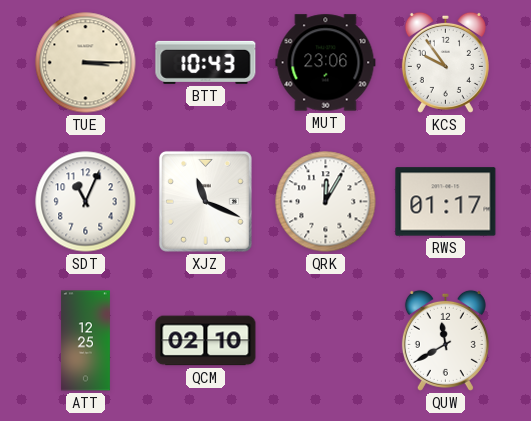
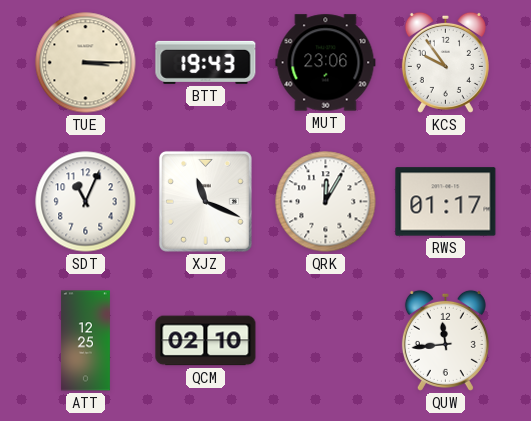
BTT: 10:43 -> 19:43
QUW: 11:40 -> 11:44
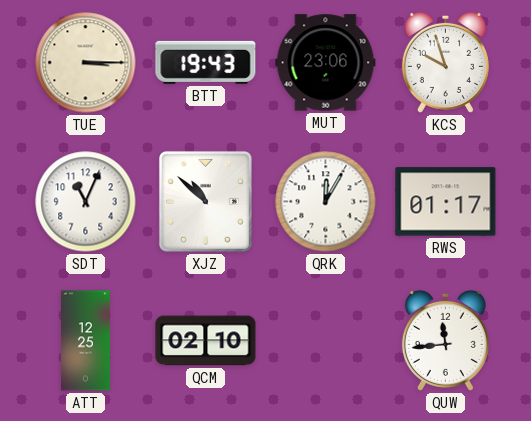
KCS: 9:54 -> 9:57
XJZ: 11:19 -> 10:52
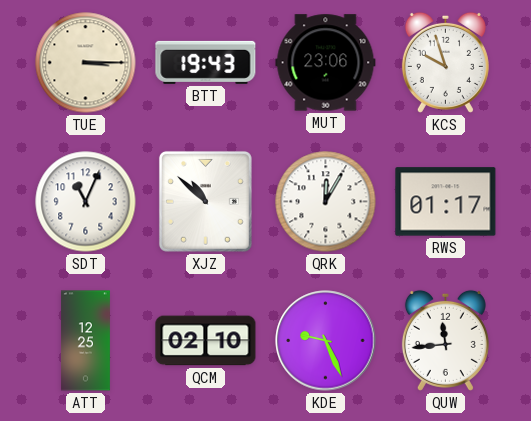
KDE: none -> 9:26
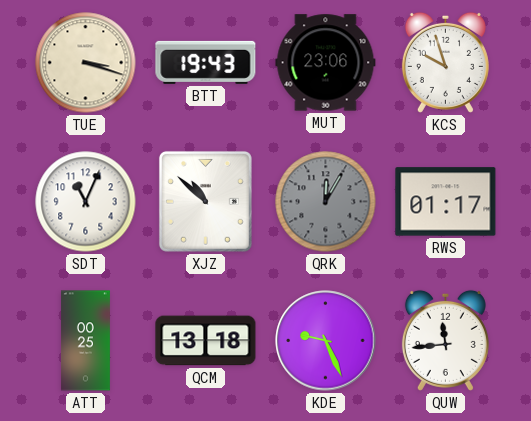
TUE: 3:15 -> 3:18
QRK dial: white -> grey
ATT: 12:25 -> 00:25
QCM: 02:10 -> 13:18
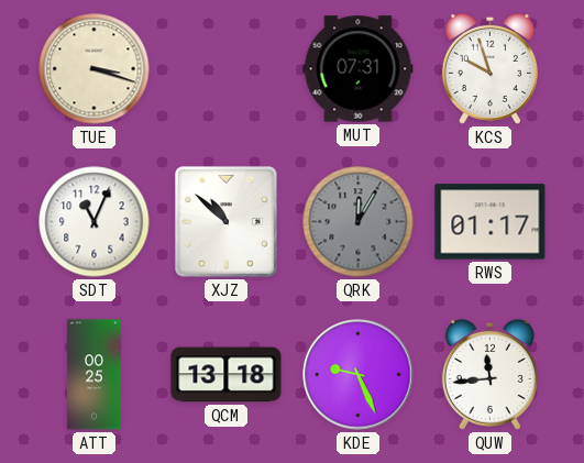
BTT: 19:43 -> none
MUT: 23:06 -> 07:31
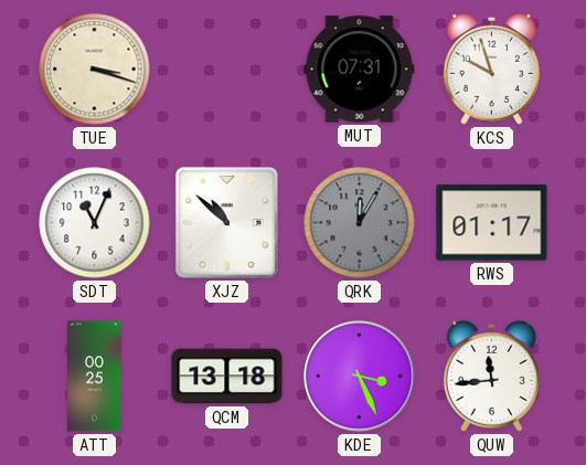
KDE: 9:26 -> 3:26
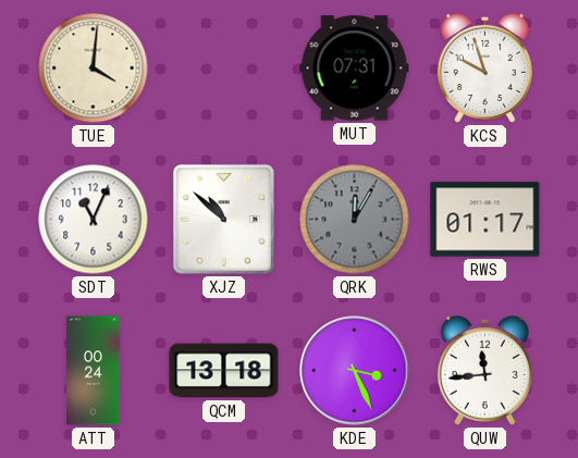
TUE: 3:18 -> 4:01
ATT: 00:25 -> 00:24
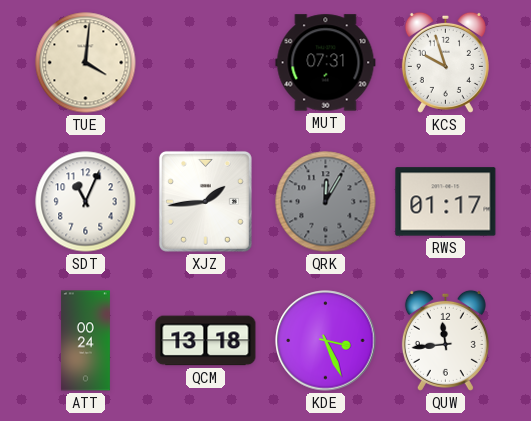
XJZ: 10:52 -> 1:44
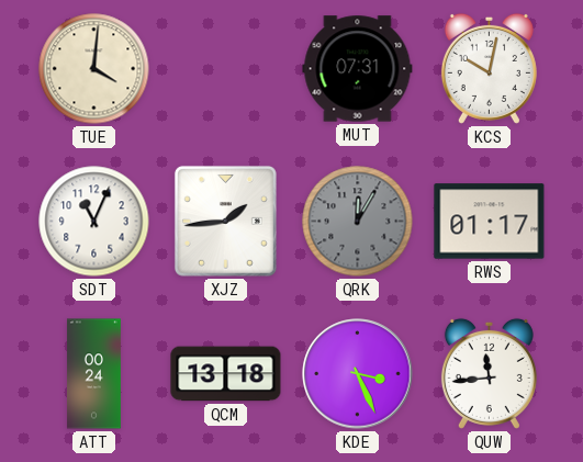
KCS: 9:57 -> 10:02
